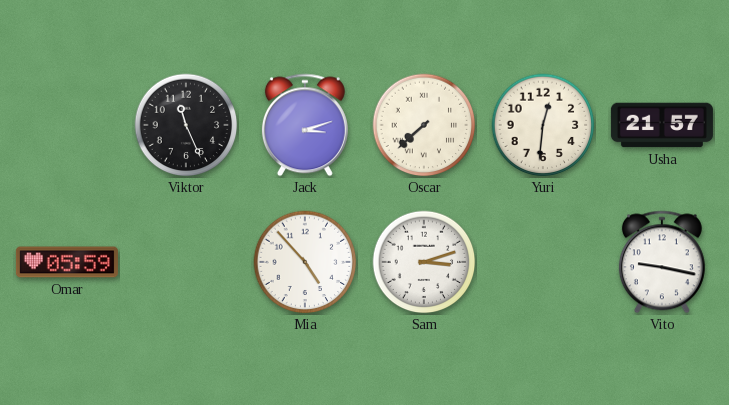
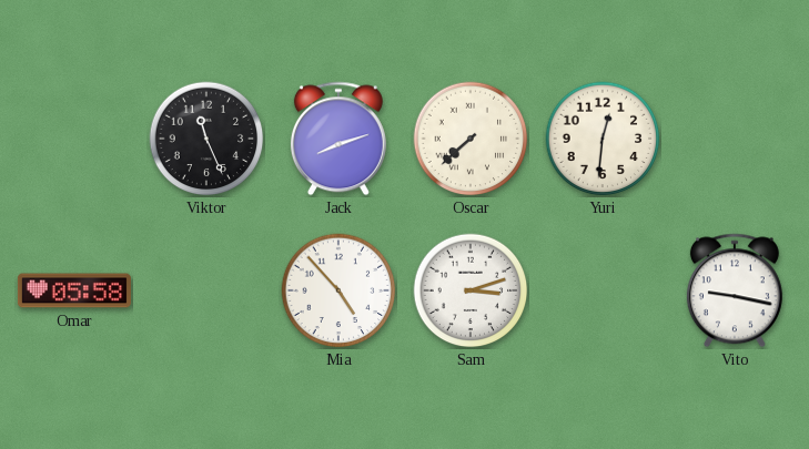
Jack: 3:12 -> 8:12
Usha: 21:57 -> none
Omar: 05:59 -> 05:58
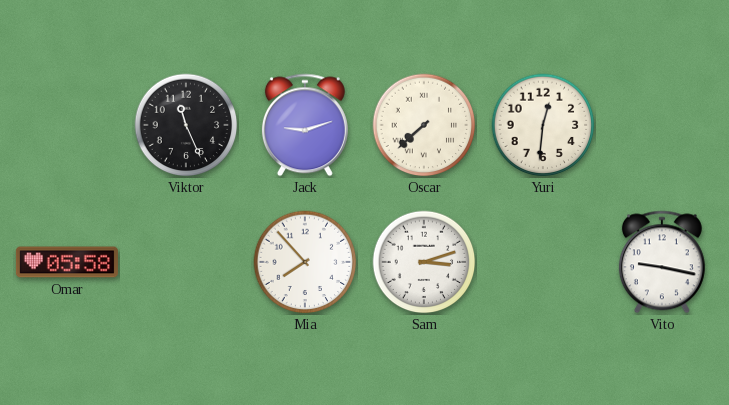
Jack: 8:12 -> 9:12
Mia: 4:53 -> 7:53
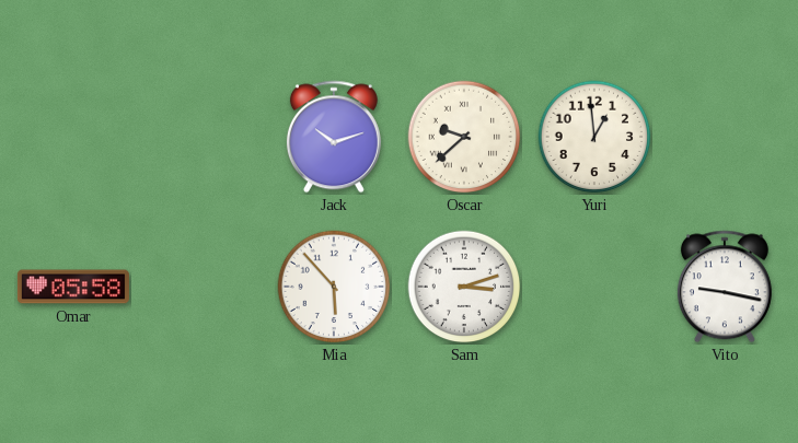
Viktor: 11:26 -> none
Jack: 9:12 -> 10:12
Oscar: 7:38 -> 9:38
Yuri: 12:31 -> 12:59
Mia: 7:53 -> 5:53
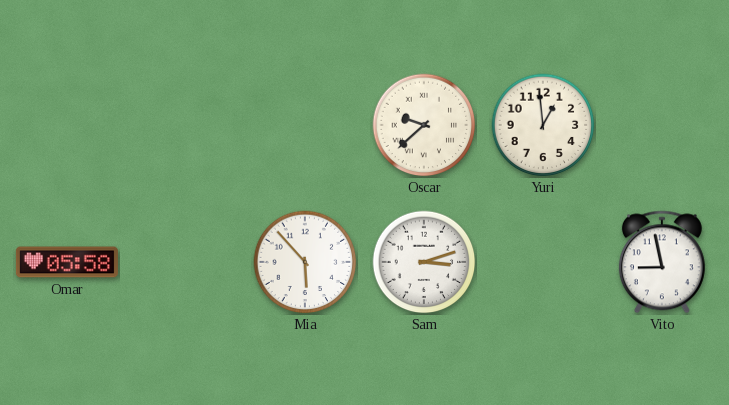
Jack: 10:12 -> none
Vito: 9:17 -> 8:58
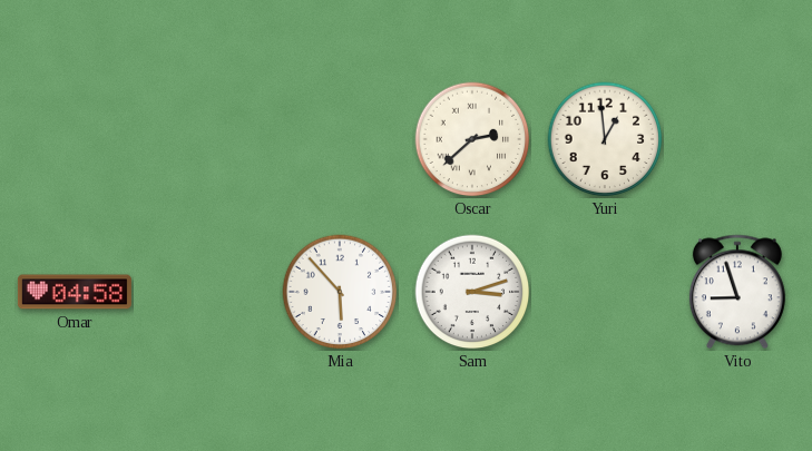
Oscar: 9:38 -> 2:38
Omar: 05:58 -> 04:58
Vito: 8:58 -> 8:57
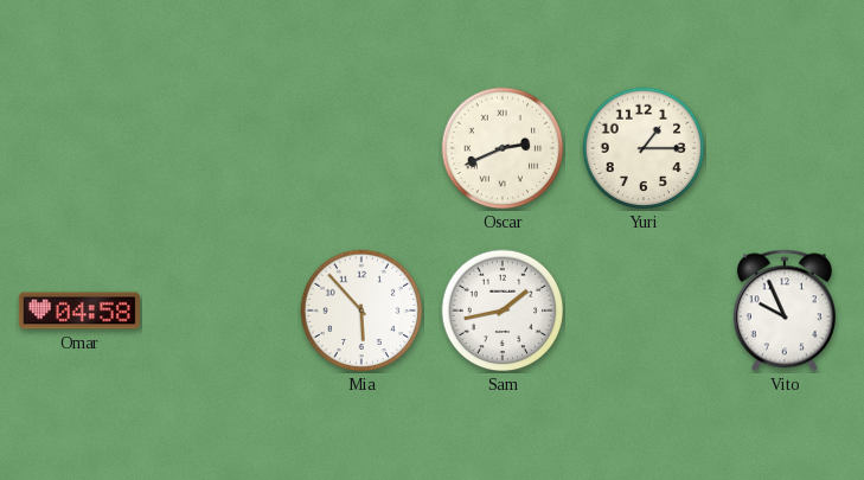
Oscar: 2:38 -> 2:41
Yuri: 12:59 -> 1:15
Sam: 3:12 -> 1:43
Vito: 8:57 -> 9:56
